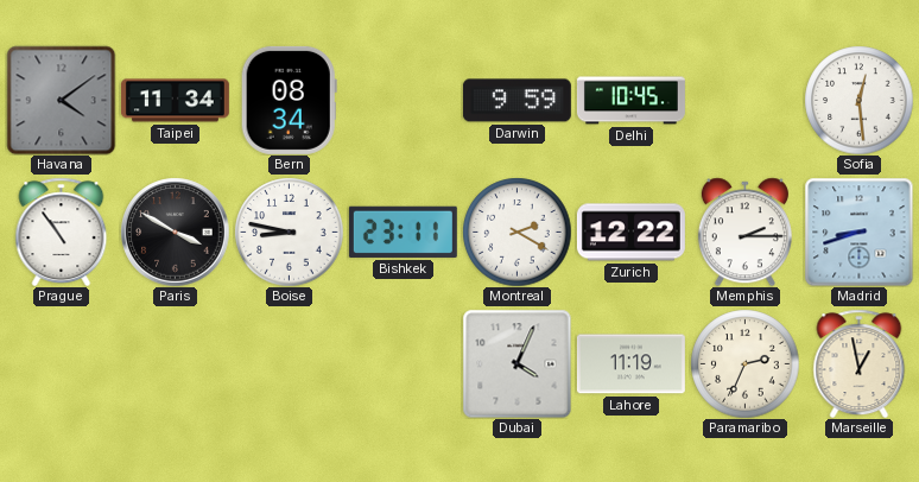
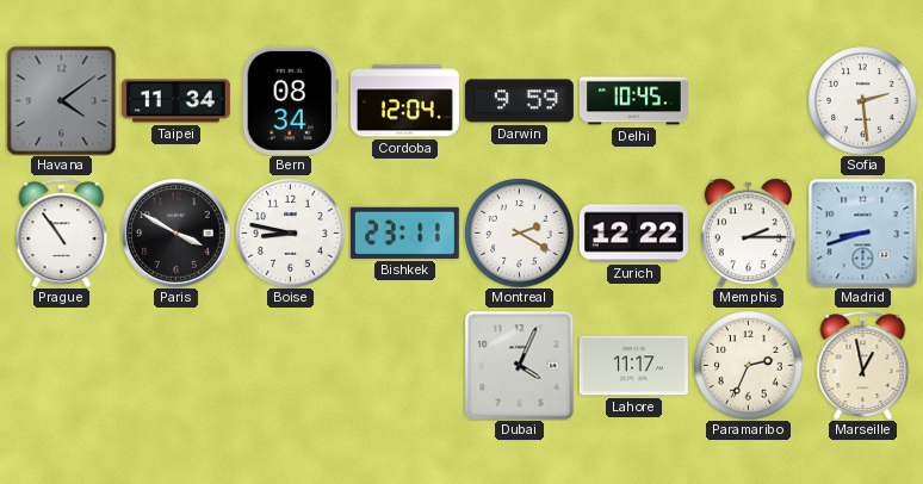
Cordoba: none -> 12:04
Sofia: 12:29 -> 2:29
Lahore: 11:19 -> 11:17
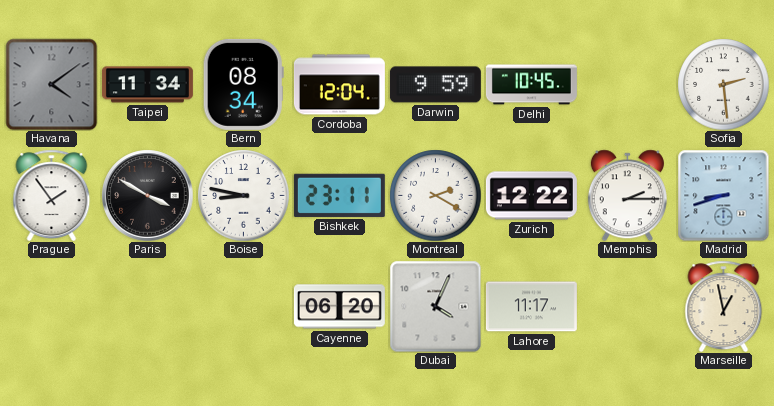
Prague: 10:54 -> 1:54
Cayenne: none -> 06:20
Paramaribo: 2:34 -> none
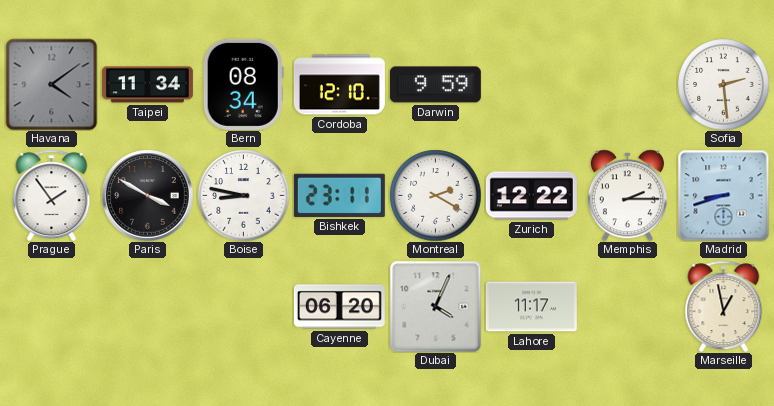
Cordoba: 12:04 -> 12:10
Delhi: 10:45 -> none
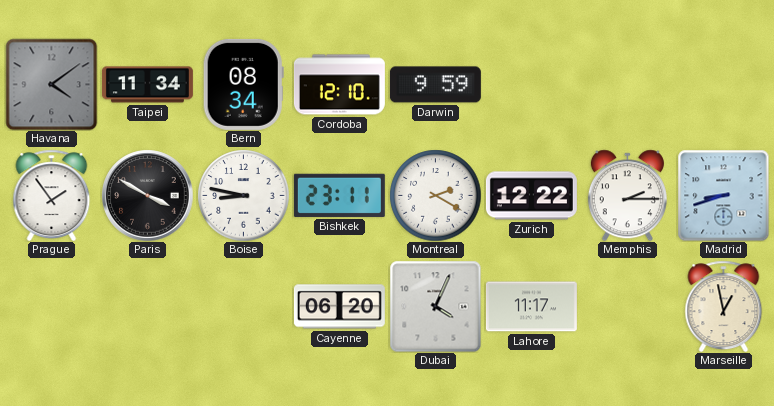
Sofia: 2:29 -> none
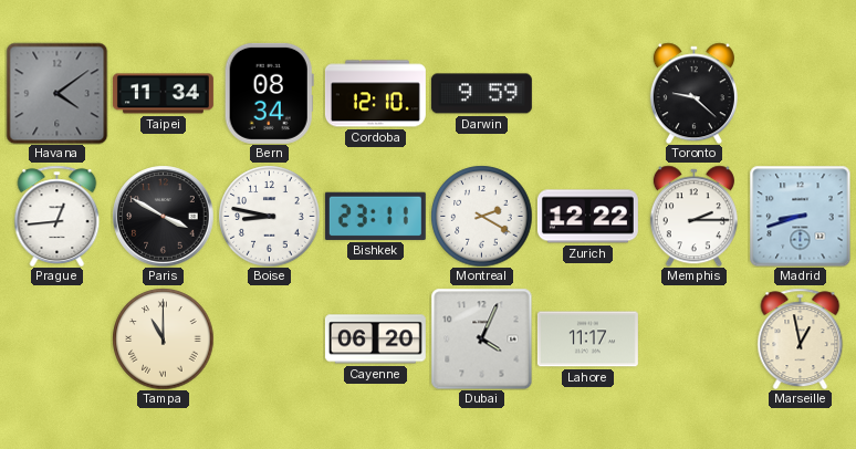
Toronto: none -> 9:22
Prague: 1:54 -> 12:44
Tampa: none -> 11:00
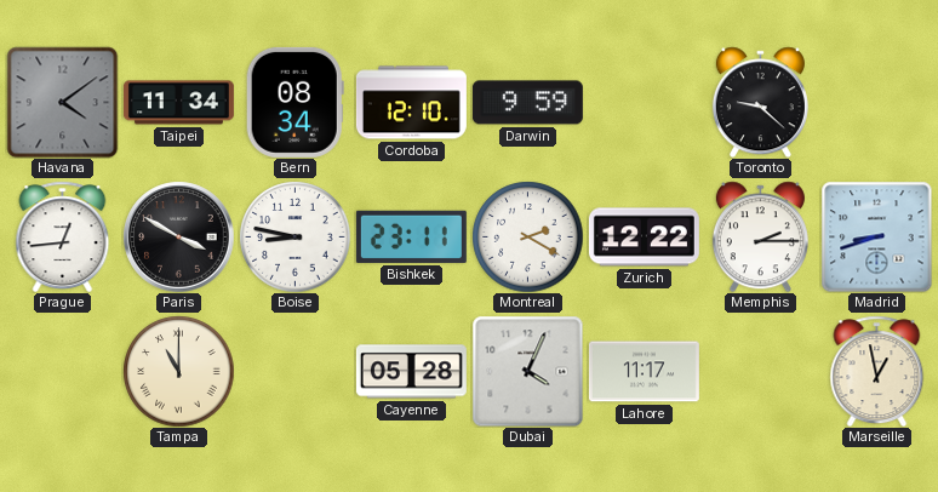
Cayenne: 06:20 -> 05:28
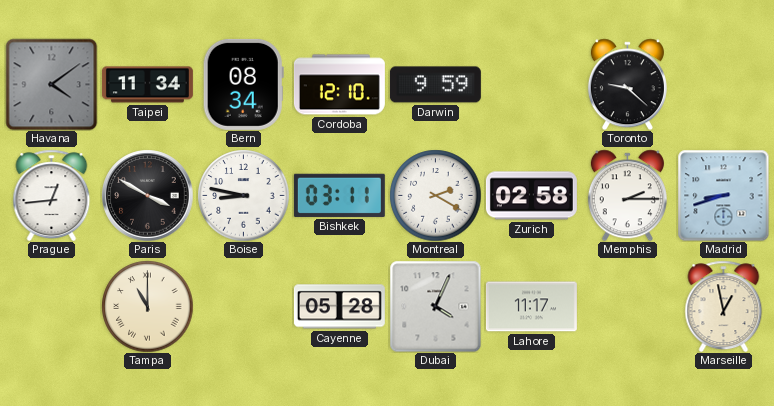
Bishkek: 23:11 -> 03:11
Zurich: 12:22 -> 02:58
